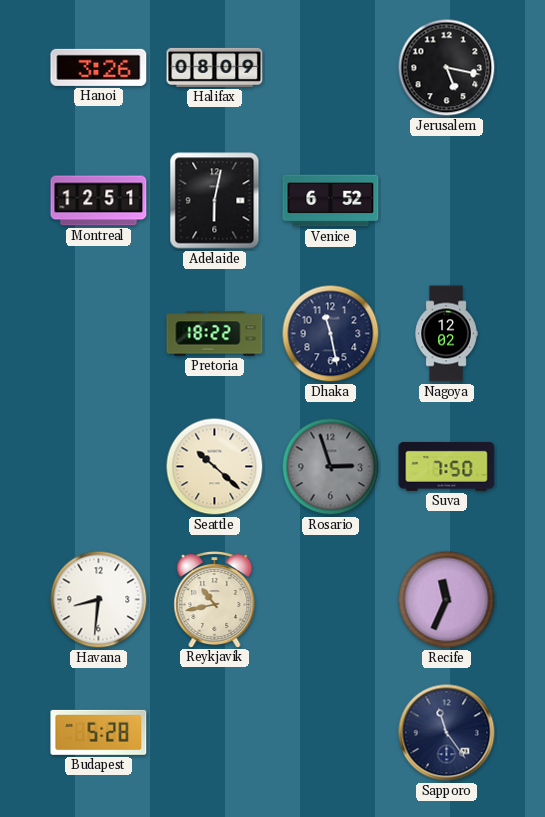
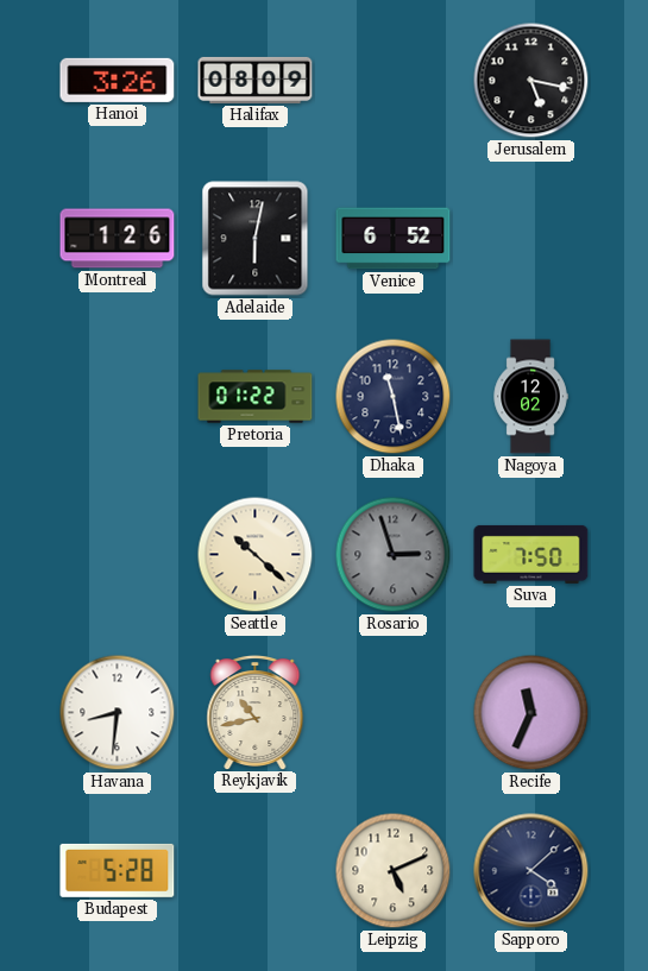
Montreal: 12:51 -> 1:26
Pretoria: 18:22 -> 01:22
Leipzig: none -> 5:11
Sapporo: 11:24 -> 4:08
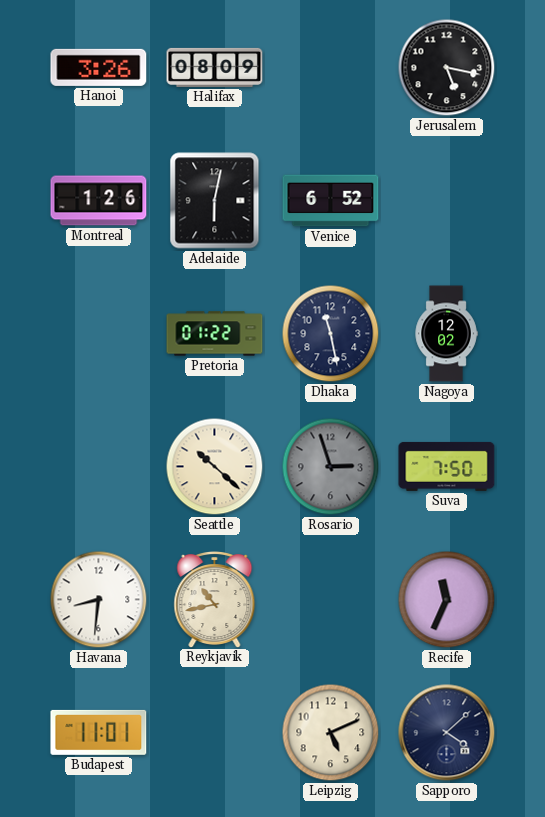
Budapest: 5:28 -> 11:01
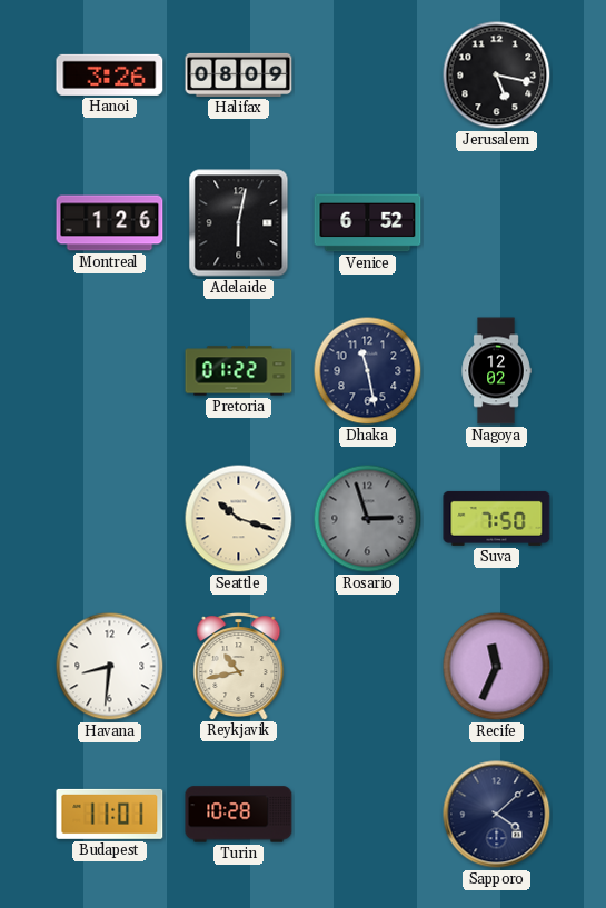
Seattle: 10:22 -> 10:18
Turin: none -> 10:28
Leipzig: 5:11 -> none
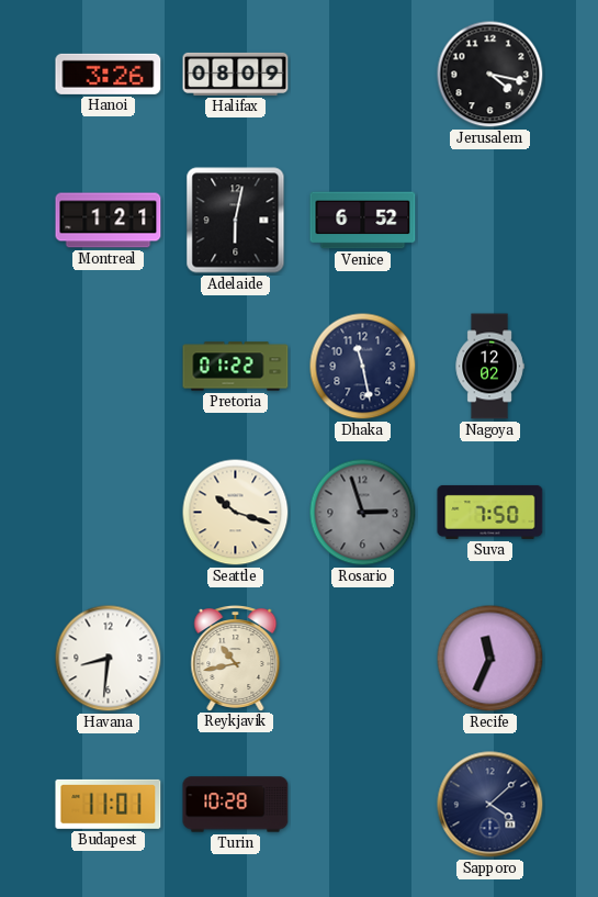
Jerusalem: 5:17 -> 4:17
Montreal: 1:26 -> 1:21
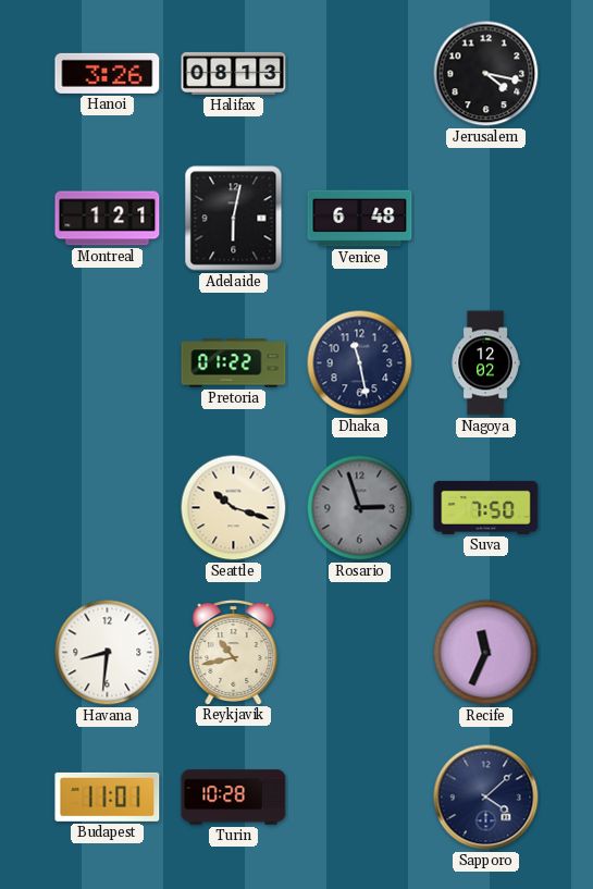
Halifax: 08:09 -> 08:13
Venice: 6:52 -> 6:48
